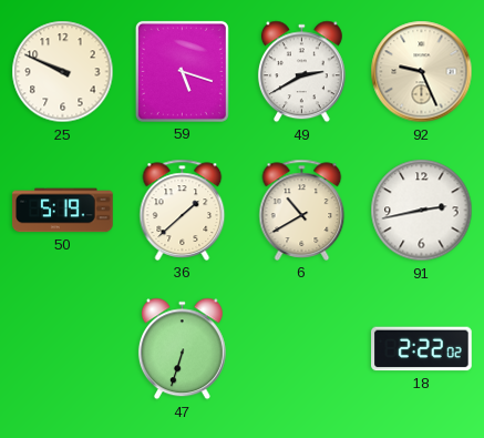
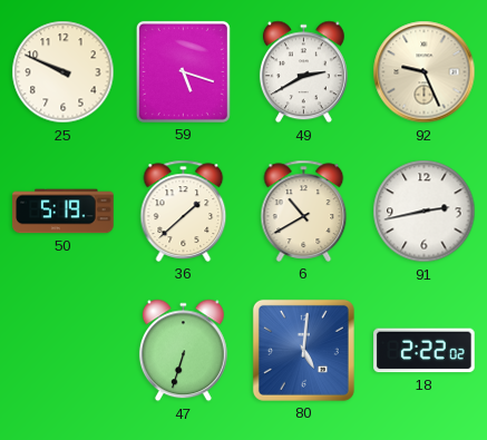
80: none -> 5:01
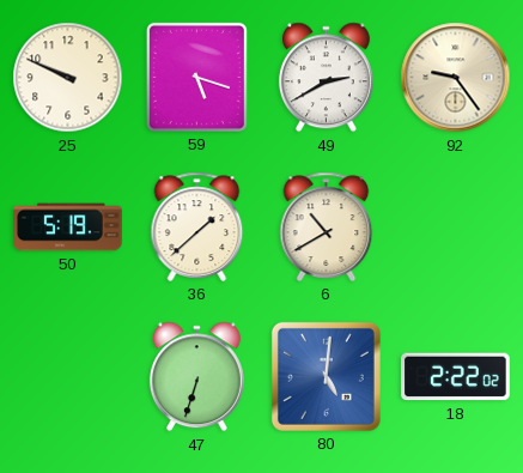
92: 9:26 -> 9:24
91: 2:43 -> none
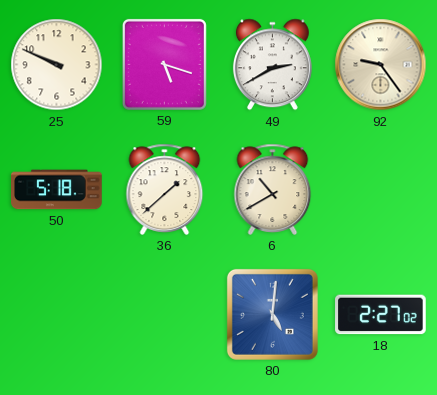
50: 5:19 -> 5:18
47: 6:33 -> none
18: 2:22 -> 2:27
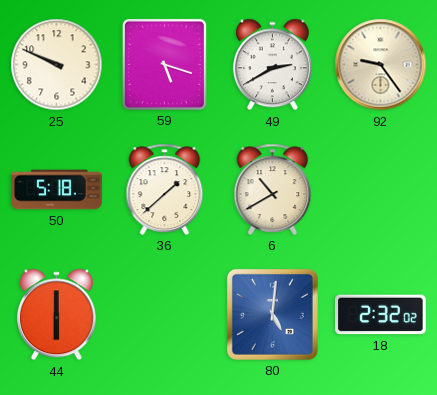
44: none -> 6:00
18: 2:27 -> 2:32
